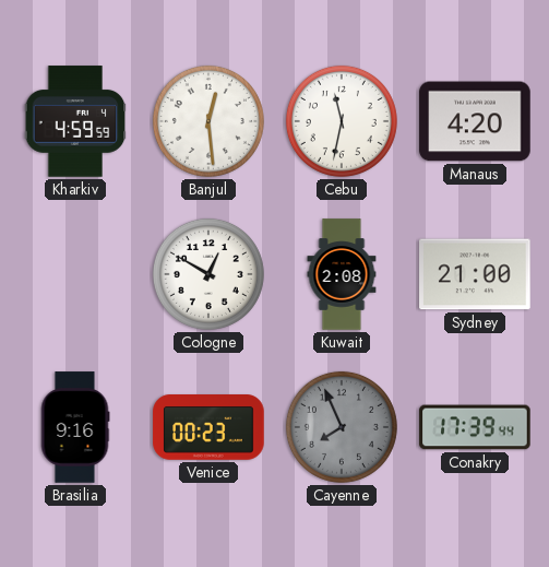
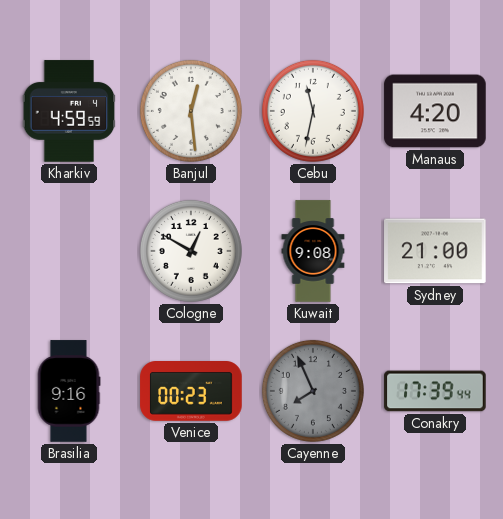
Kuwait: 2:08 -> 9:08
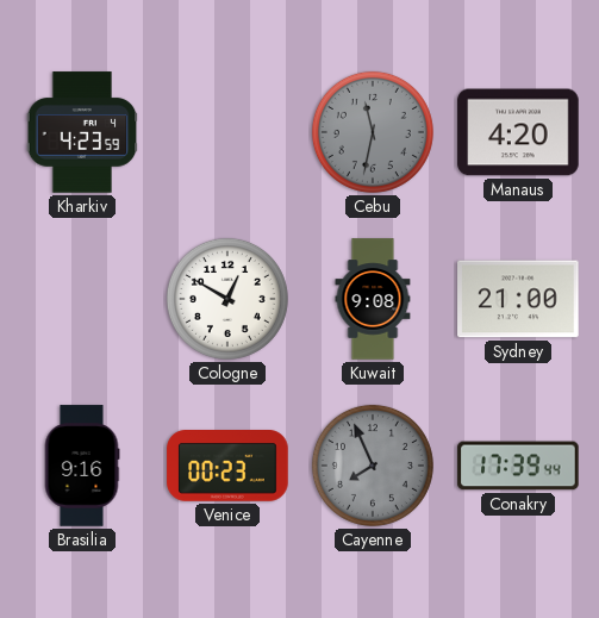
Kharkiv: 4:59 -> 4:23
Banjul: 12:29 -> none
Cebu dial: white -> grey
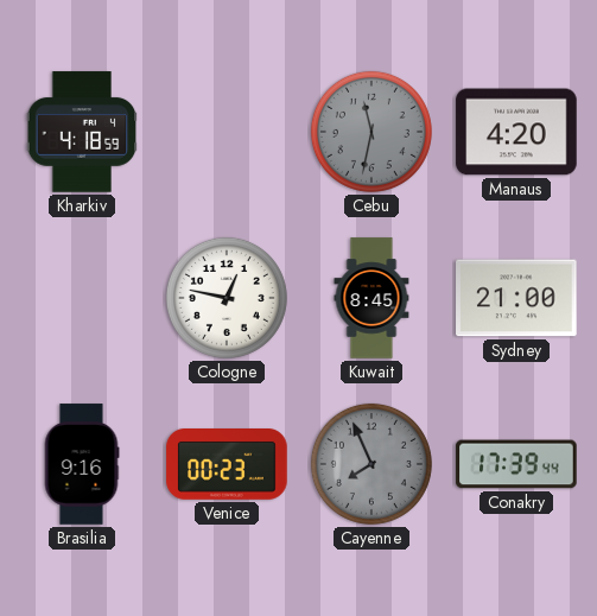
Kharkiv: 4:23 -> 4:18
Cologne: 12:50 -> 12:47
Kuwait: 9:08 -> 8:45
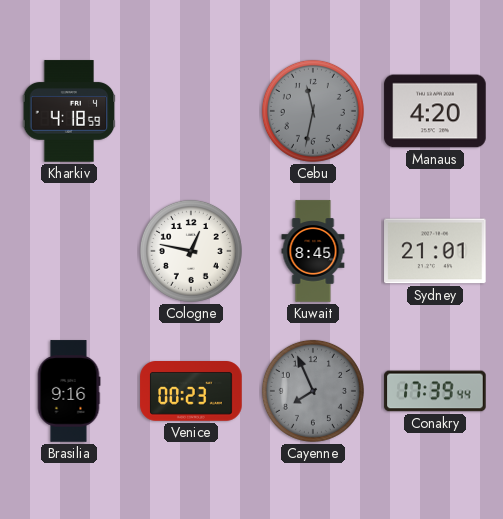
Sydney: 21:00 -> 21:01
